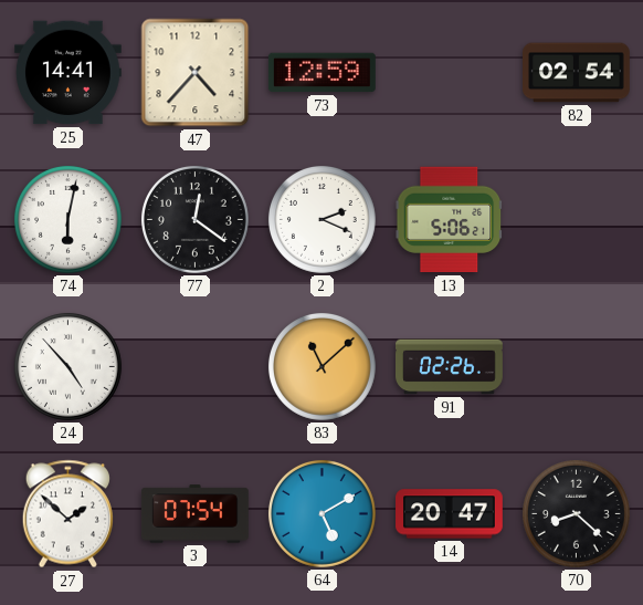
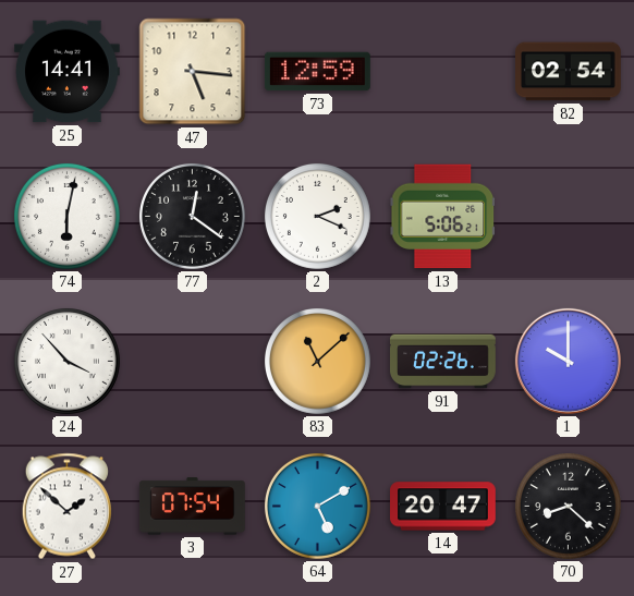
47: 4:37 -> 5:16
24: 4:53 -> 3:53
1: none -> 10:00
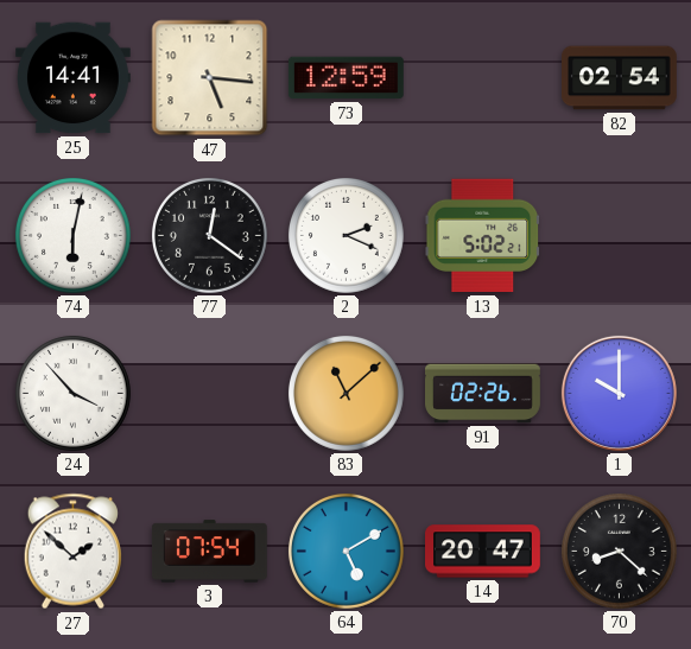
13: 5:06 -> 5:02
